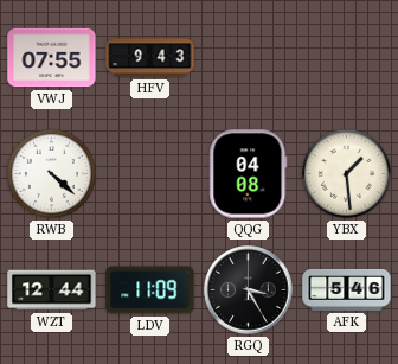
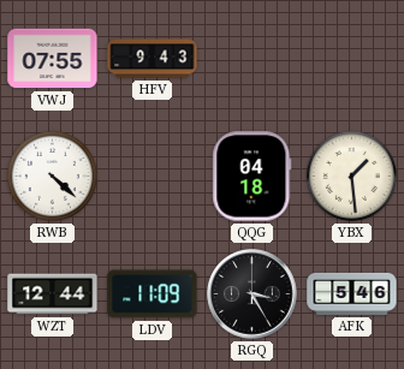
QQG: 04:08 -> 04:18
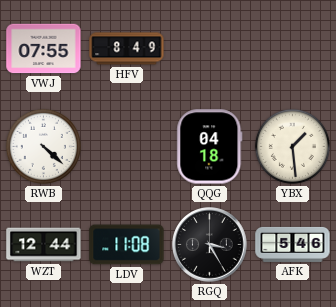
HFV: 9:43 -> 8:49
LDV: 11:09 -> 11:08
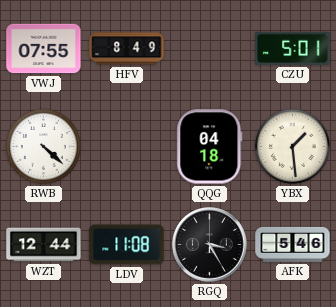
CZU: none -> 5:01
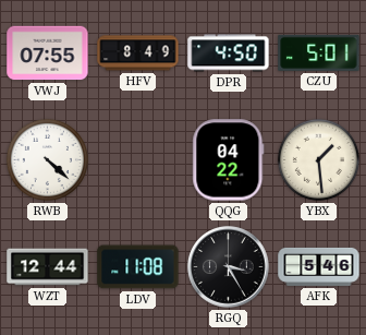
DPR: none -> 4:50
QQG: 04:18 -> 04:22
